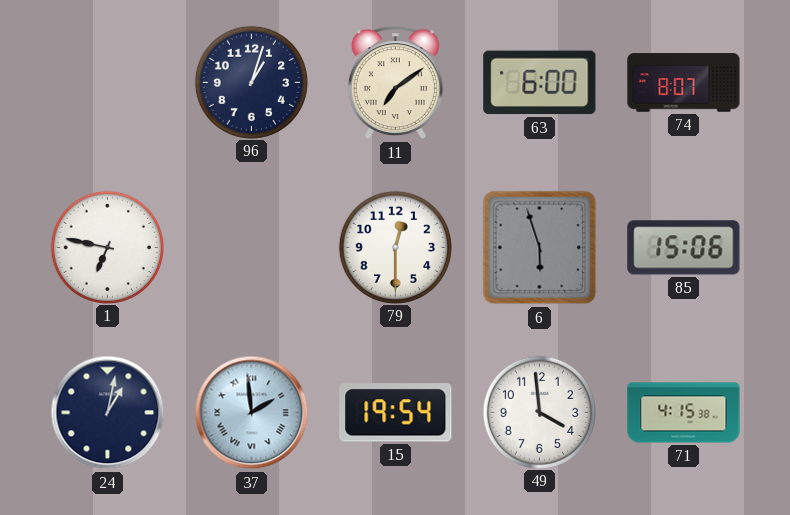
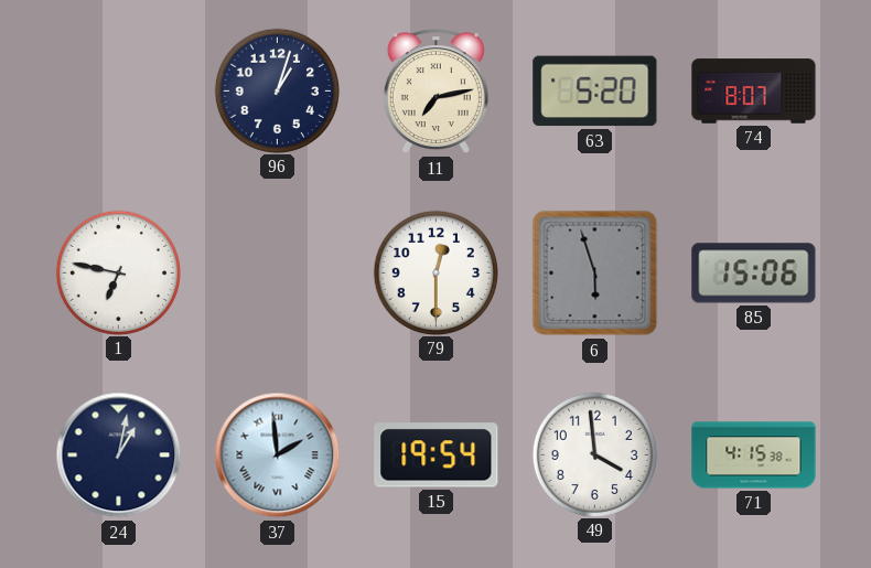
11: 7:09 -> 7:13
63: 6:00 -> 5:20
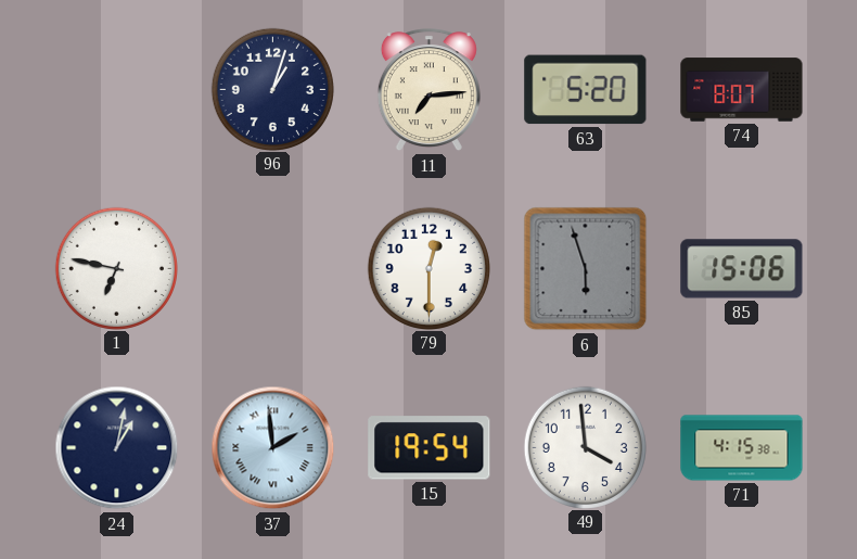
11: 7:13 -> 7:14
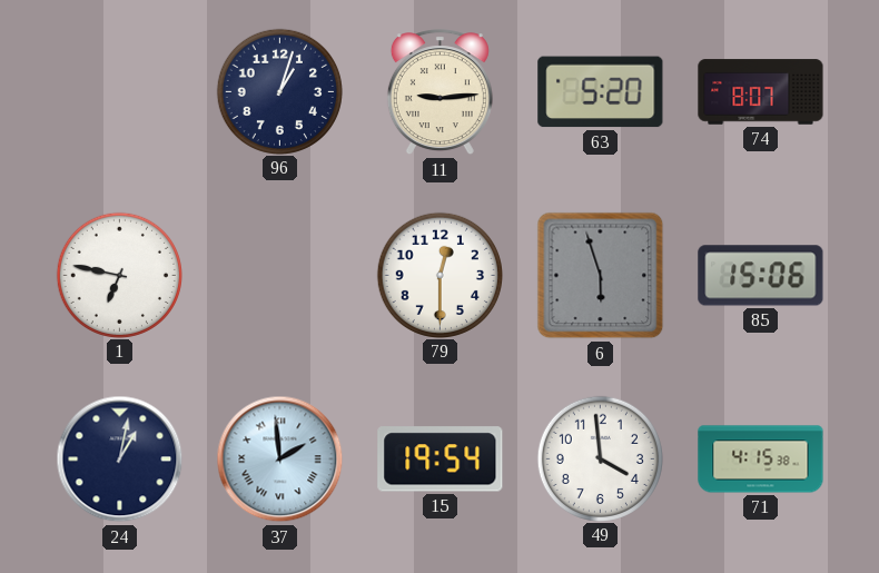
11: 7:14 -> 9:14
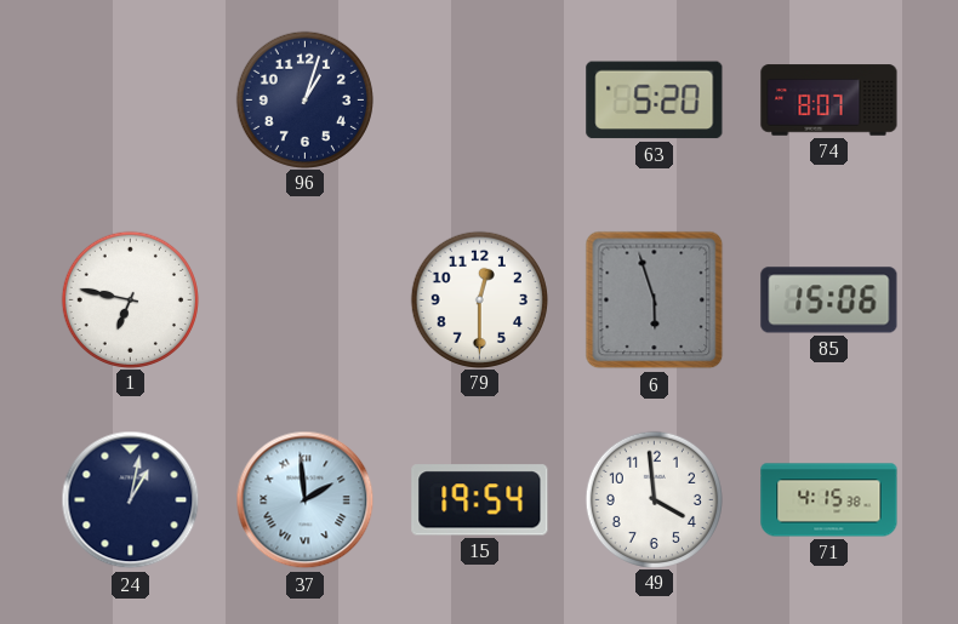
11: 9:14 -> none
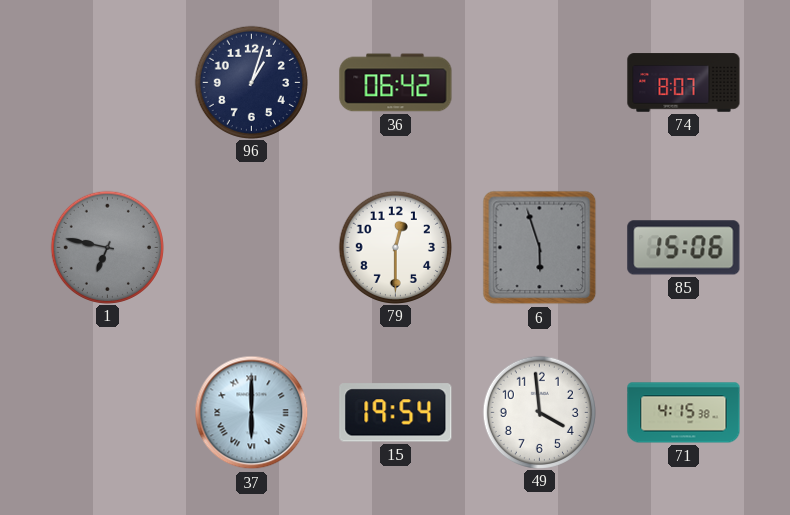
36: none -> 06:42
63: 5:20 -> none
1 dial: white -> grey
24: 1:02 -> none
37: 1:59 -> 6:00
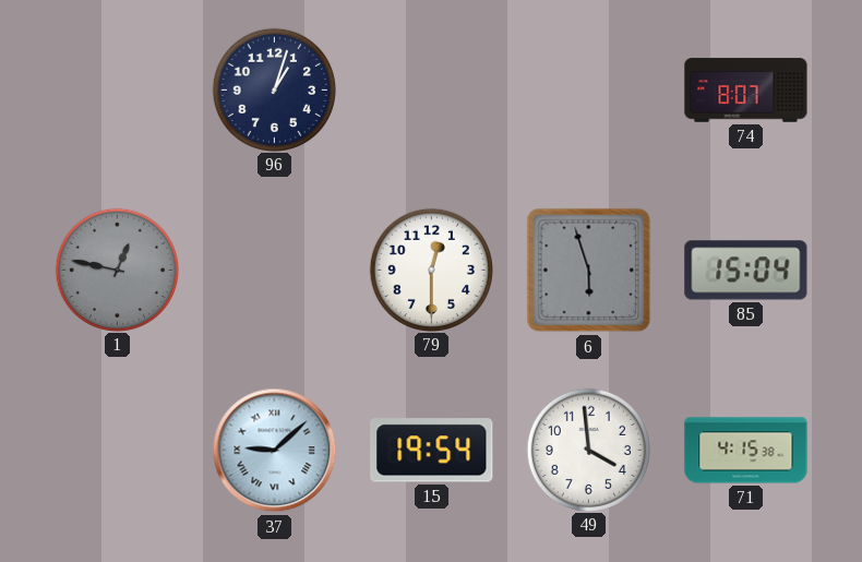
36: 06:42 -> none
1: 6:47 -> 12:47
85: 15:06 -> 15:04
37: 6:00 -> 9:08
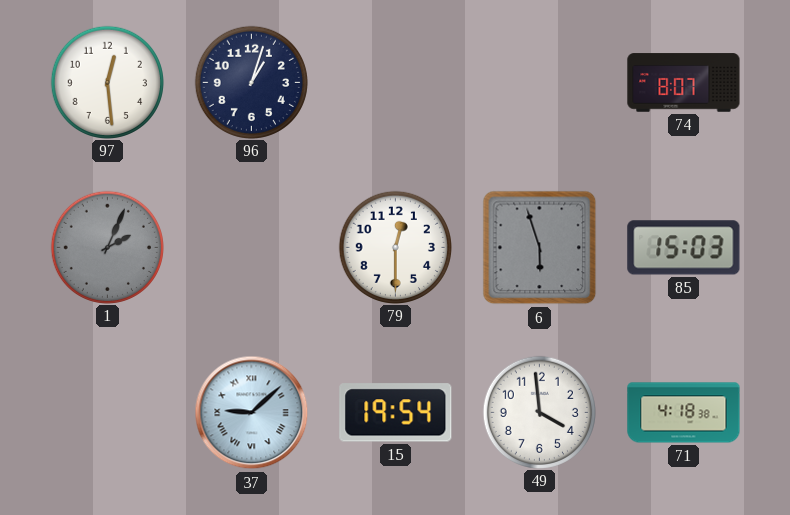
97: none -> 12:29
1: 12:47 -> 2:04
85: 15:04 -> 15:03
71: 4:15 -> 4:18
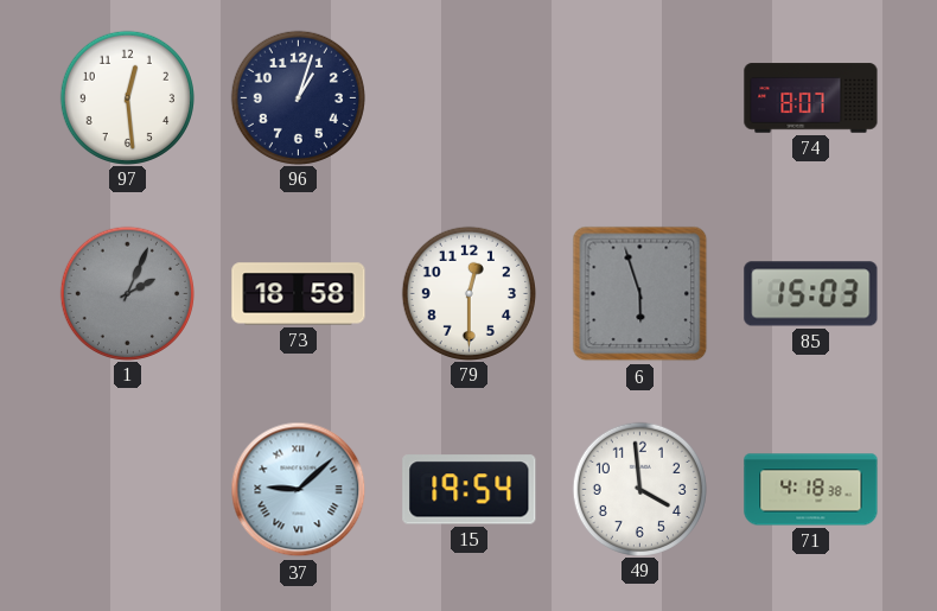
73: none -> 18:58
